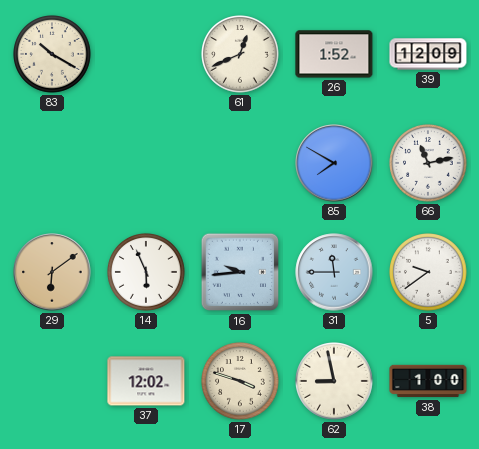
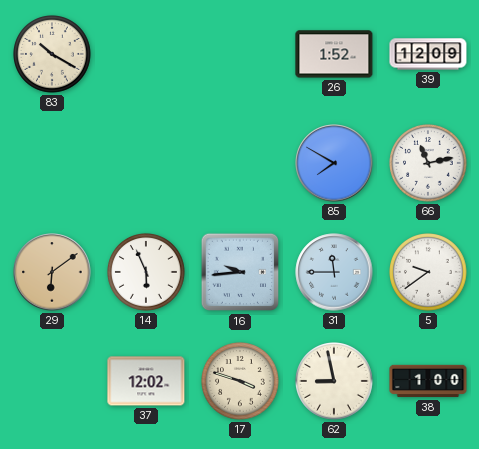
61: 12:41 -> none
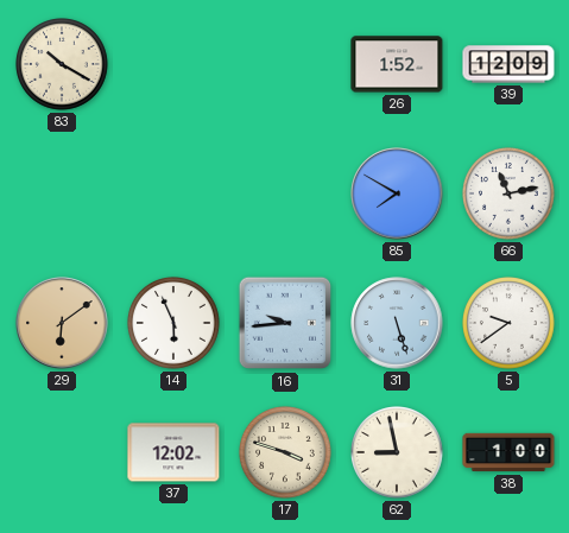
31: 11:45 -> 5:27
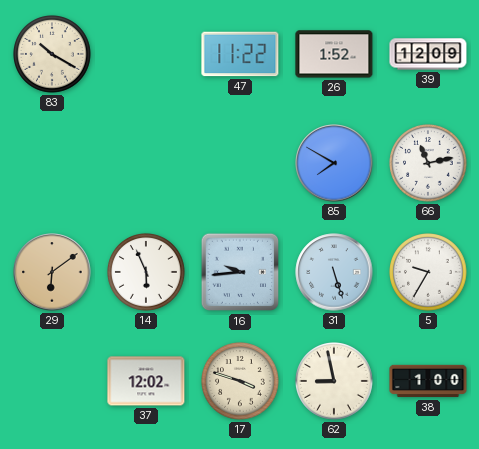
47: none -> 11:22
5: 9:39 -> 9:35
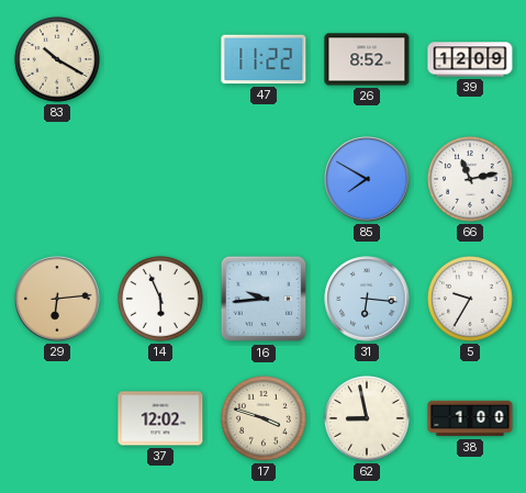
26: 1:52 -> 8:52
29: 6:09 -> 6:14
31: 5:27 -> 6:16
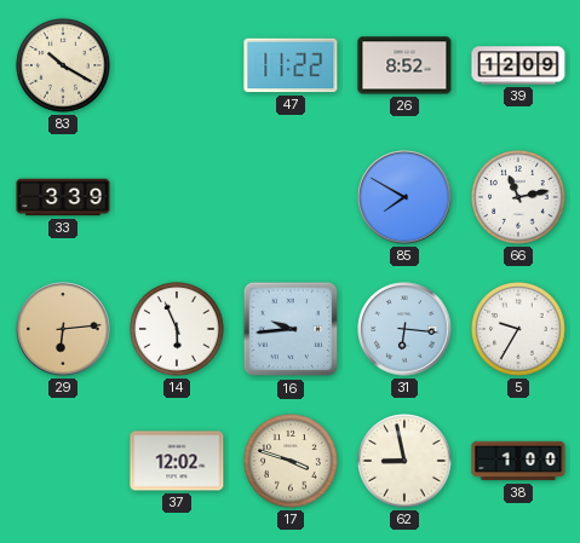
33: none -> 3:39
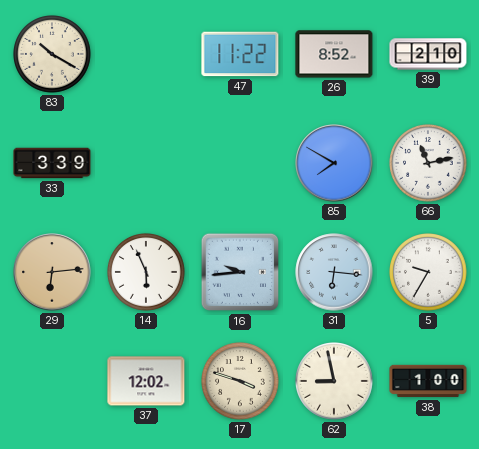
39: 12:09 -> 2:10
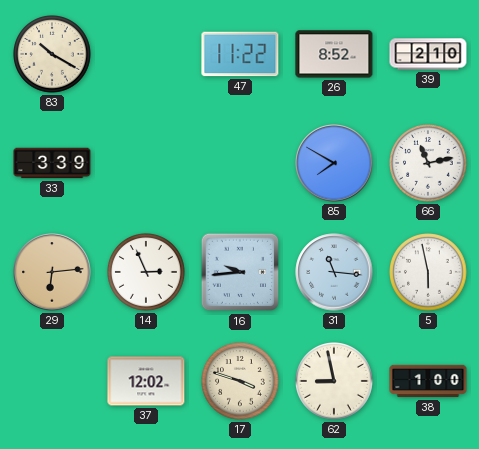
14: 5:56 -> 2:56
31: 6:16 -> 11:16
5: 9:35 -> 5:58
